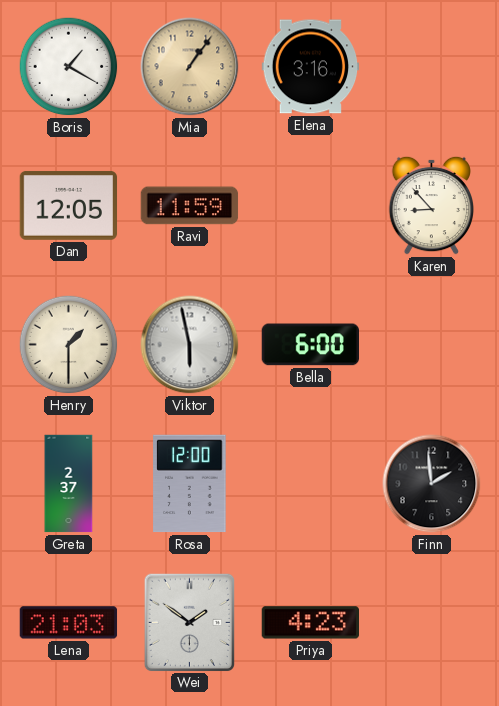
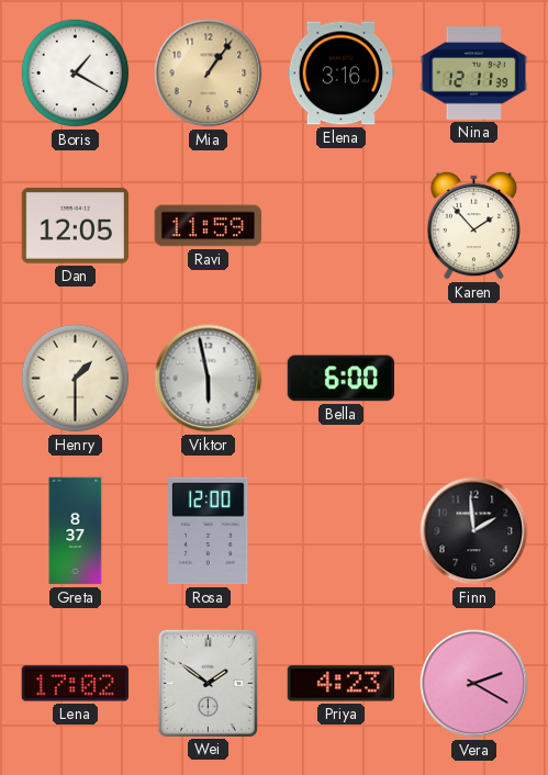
Nina: none -> 12:11
Karen: 8:53 -> 1:53
Greta: 2:37 -> 8:37
Lena: 21:03 -> 17:02
Vera: none -> 2:20
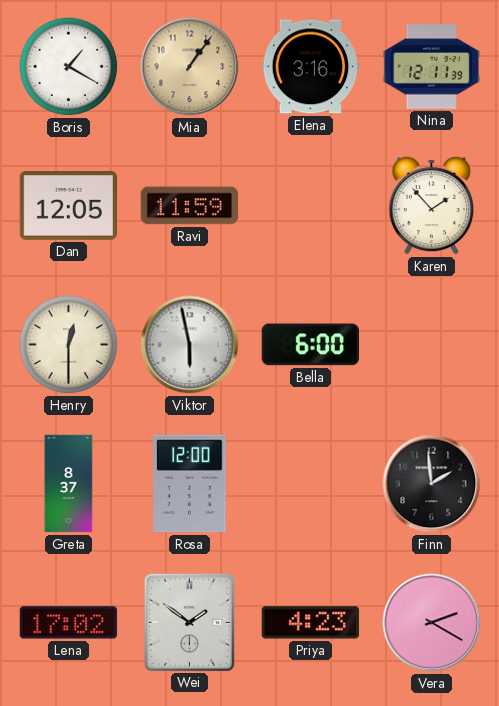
Henry: 1:30 -> 12:30
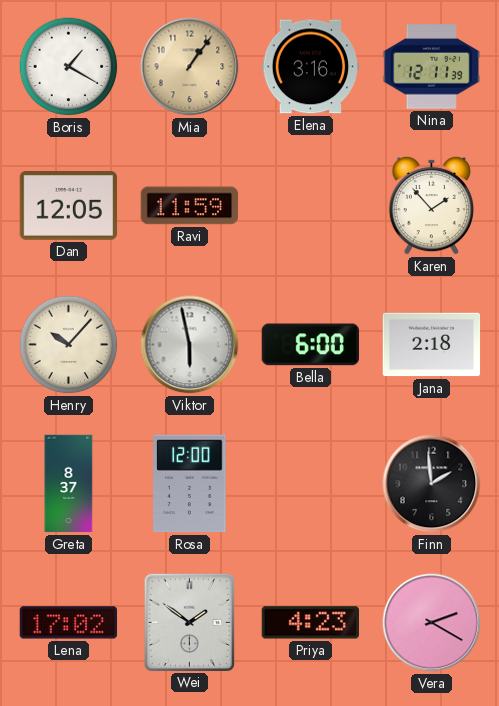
Henry: 12:30 -> 10:07
Jana: none -> 2:18
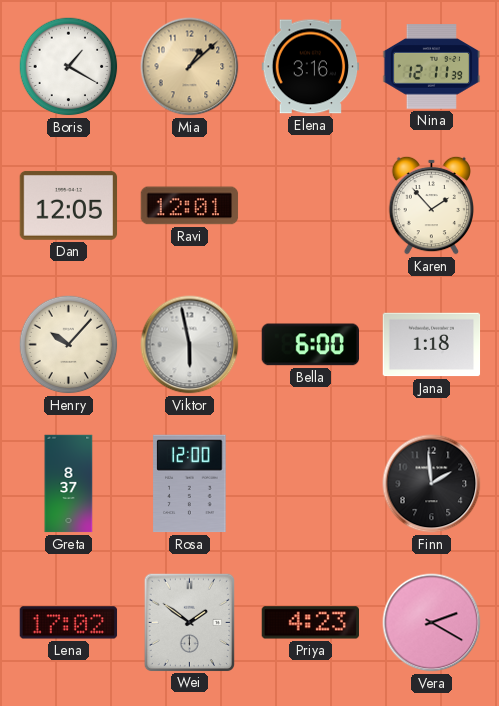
Mia: 1:06 -> 1:08
Ravi: 11:59 -> 12:01
Jana: 2:18 -> 1:18
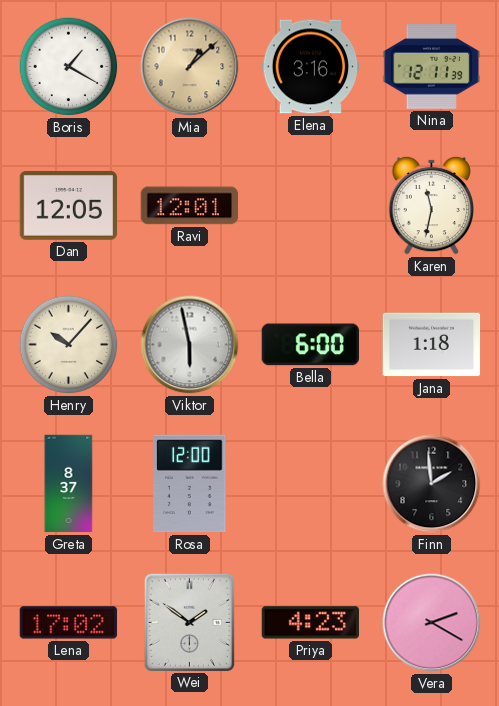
Karen: 1:53 -> 11:32
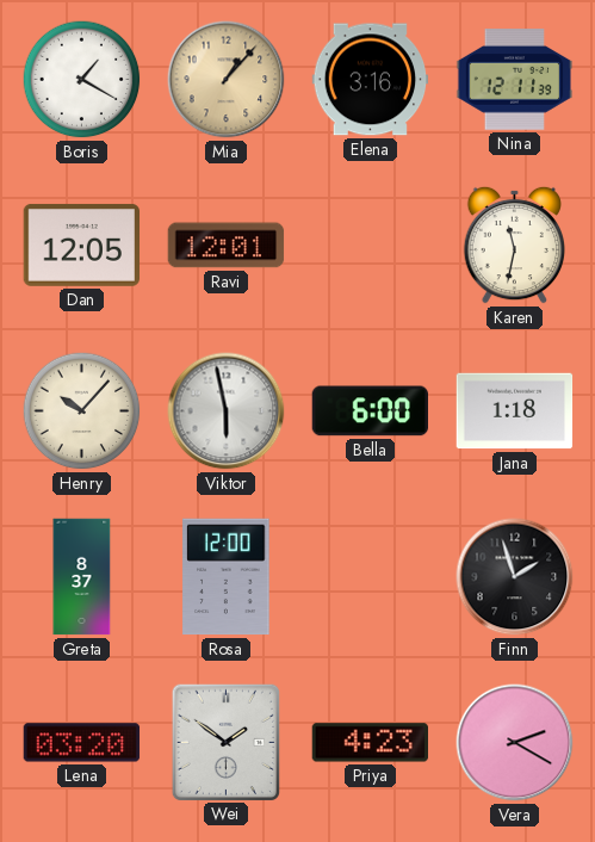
Mia: 1:08 -> 1:07
Finn: 1:59 -> 1:57
Lena: 17:02 -> 03:20
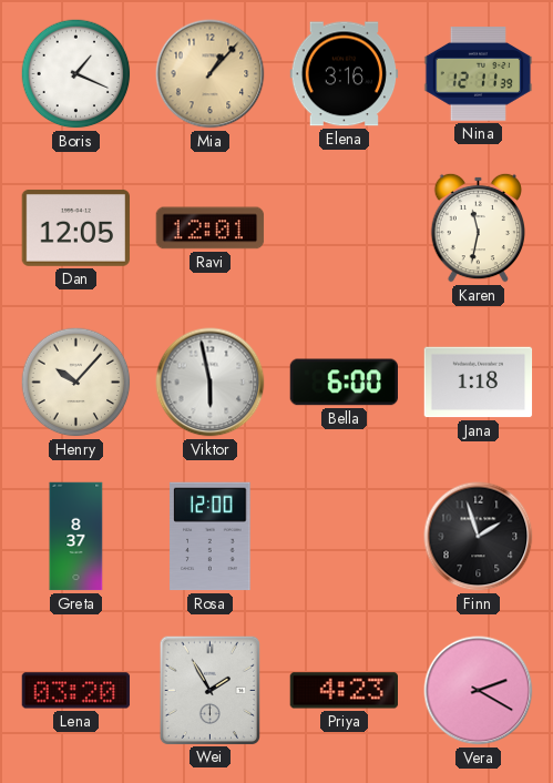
Boris: 1:20 -> 1:19
Wei: 1:51 -> 1:55
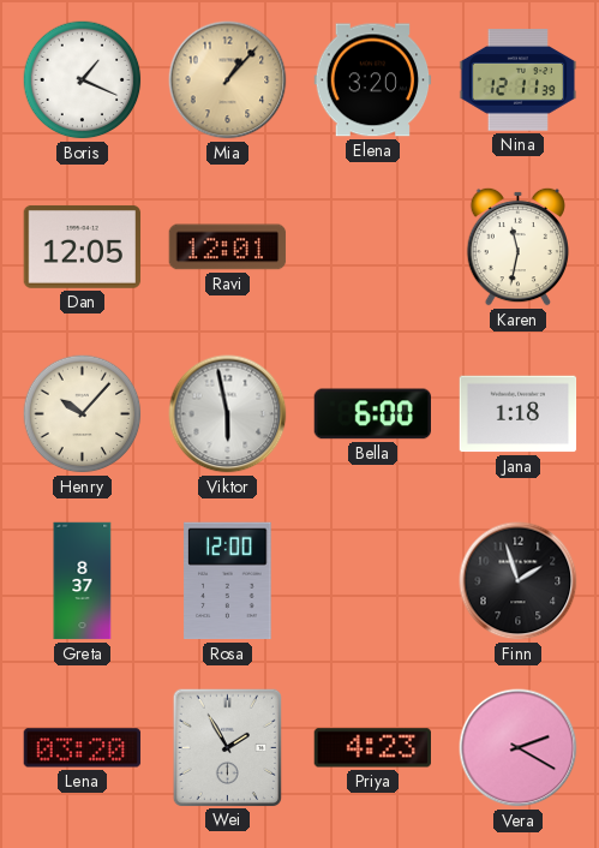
Elena: 3:16 -> 3:20
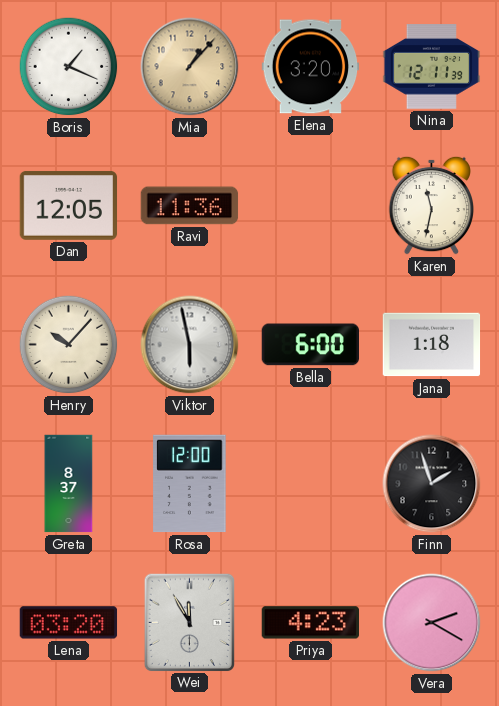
Ravi: 12:01 -> 11:36
Wei: 1:55 -> 11:55
